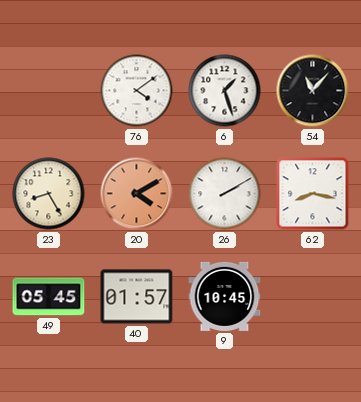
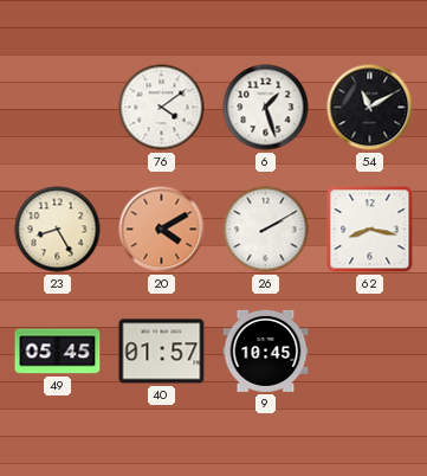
54: 11:07 -> 11:10
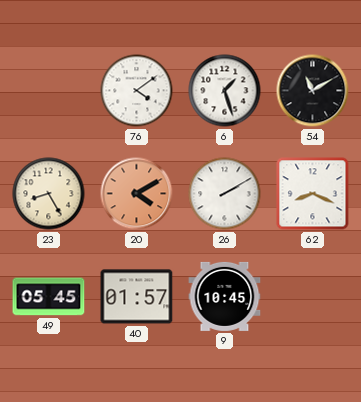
62: 8:17 -> 8:19
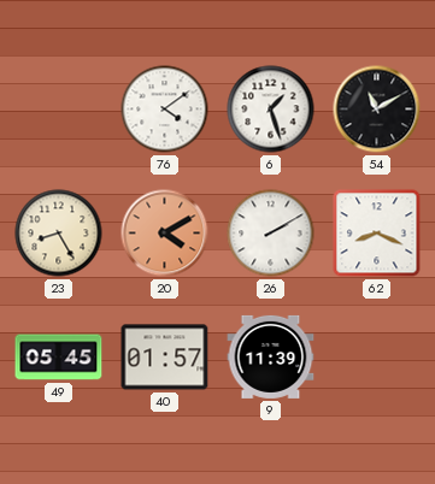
9: 10:45 -> 11:39
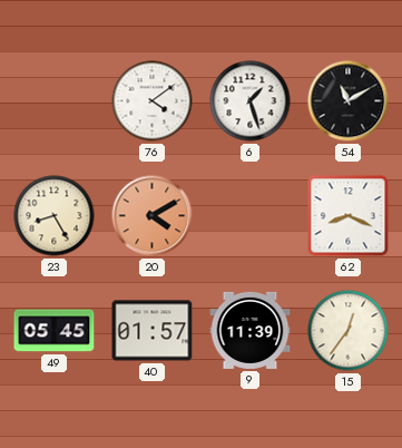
26: 2:10 -> none
15: none -> 12:36
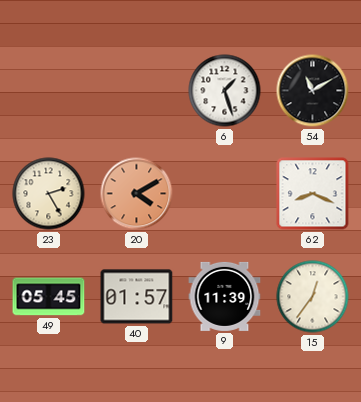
76: 4:09 -> none
23: 8:25 -> 2:25
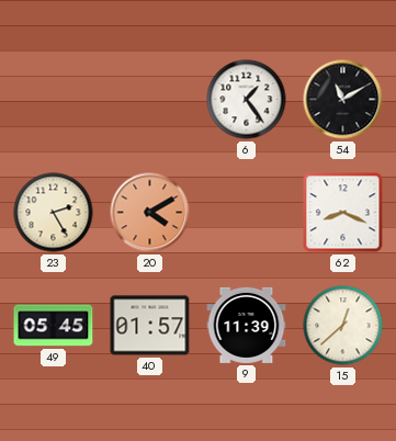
6: 1:27 -> 1:24
15: 12:36 -> 12:38
